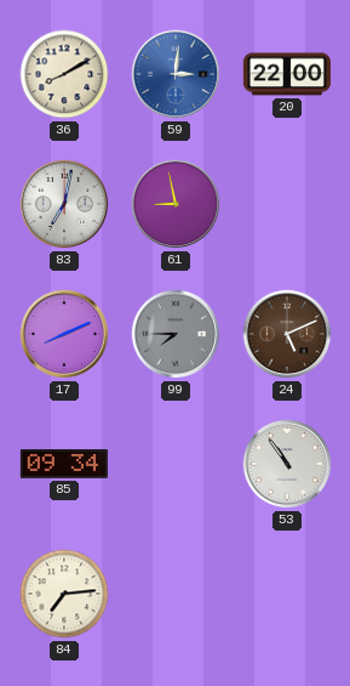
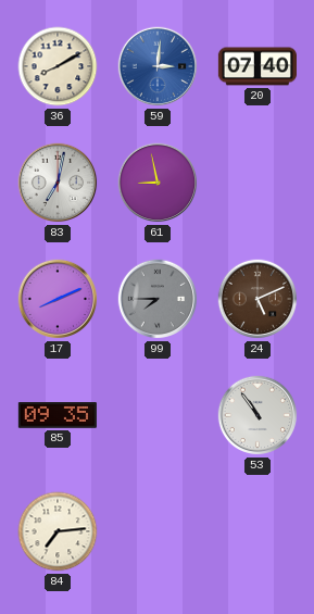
20: 22:00 -> 07:40
85: 09:34 -> 09:35
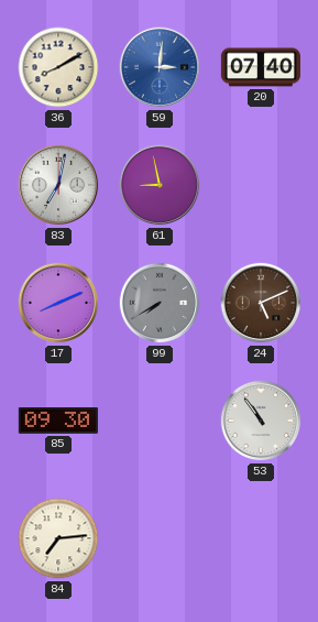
99: 7:45 -> 7:40
85: 09:35 -> 09:30
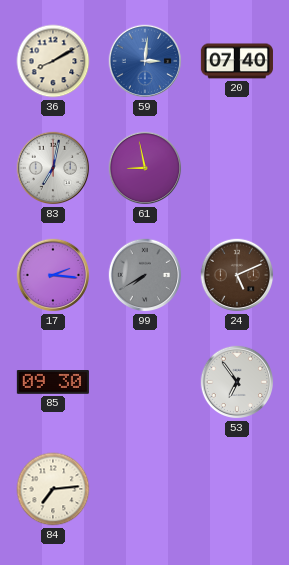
17: 8:11 -> 2:16
53: 10:54 -> 6:54
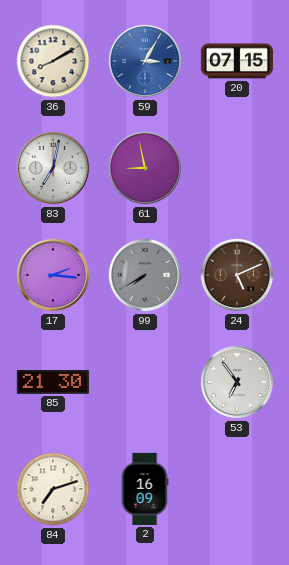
59: 3:01 -> 3:05
20: 07:40 -> 07:15
85: 09:30 -> 21:30
84: 7:14 -> 7:12
2: none -> 16:09
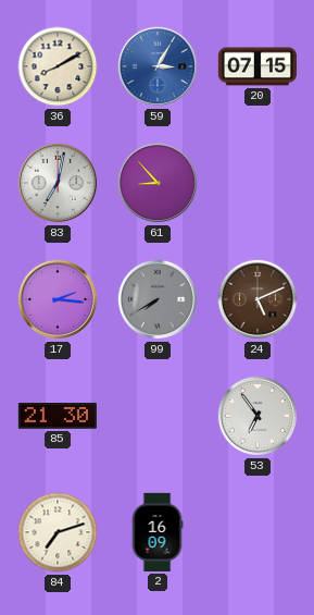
61: 8:58 -> 8:53
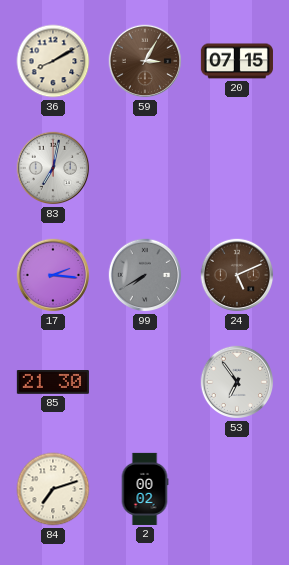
59 dial: blue -> brown
61: 8:53 -> none
2: 16:09 -> 00:02
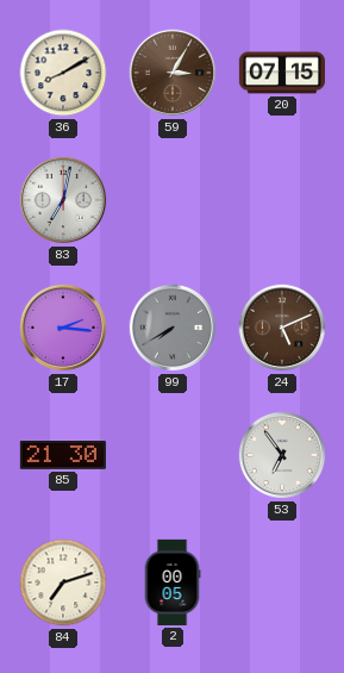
2: 00:02 -> 00:05
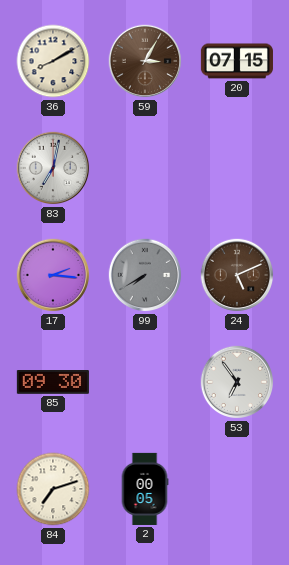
85: 21:30 -> 09:30
